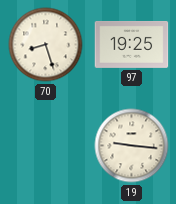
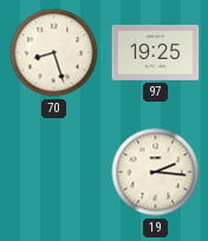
19: 9:16 -> 2:16
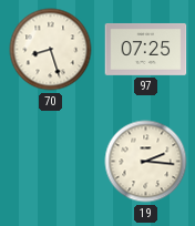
97: 19:25 -> 07:25
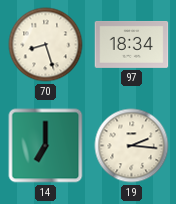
97: 07:25 -> 18:34
14: none -> 7:00
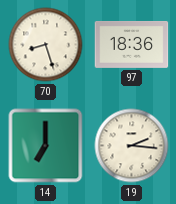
97: 18:34 -> 18:36
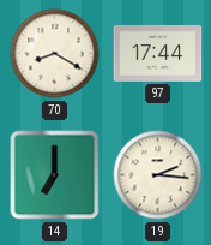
70: 8:27 -> 8:20
97: 18:36 -> 17:44
